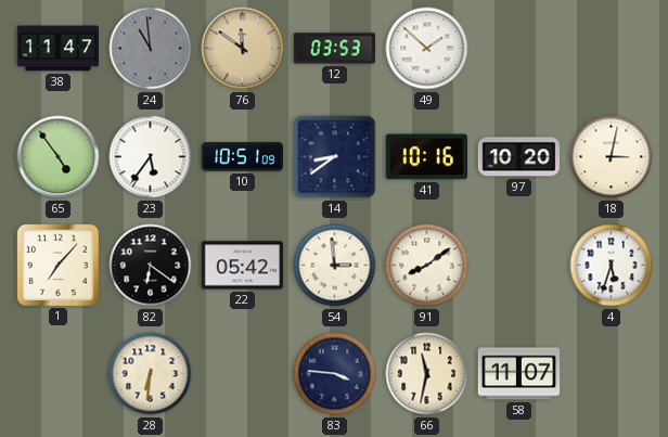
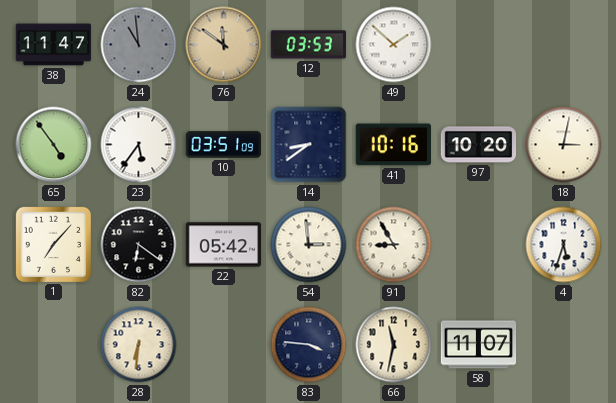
10: 10:51 -> 03:51
91: 8:09 -> 8:55
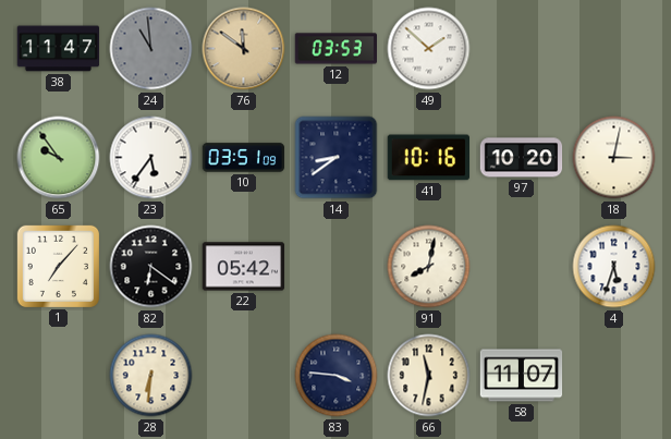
65: 4:54 -> 9:54
54: 2:59 -> none
91: 8:55 -> 8:02
